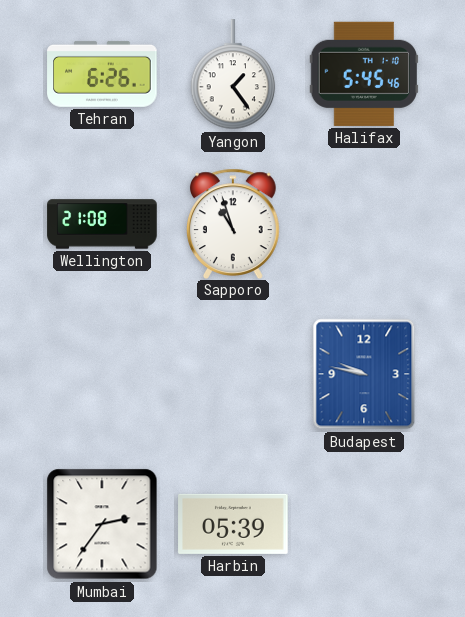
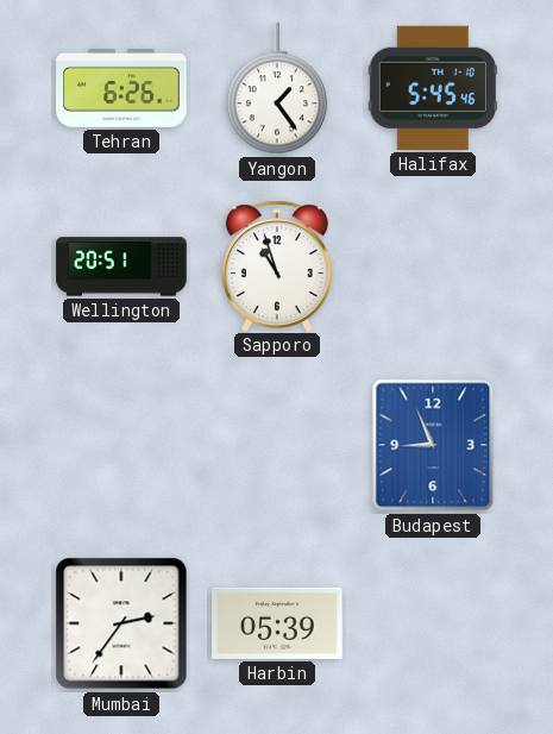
Wellington: 21:08 -> 20:51
Budapest: 9:47 -> 8:56
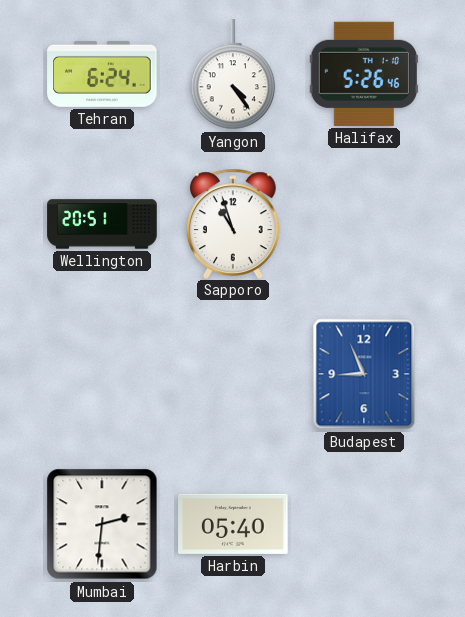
Tehran: 6:26 -> 6:24
Yangon: 1:24 -> 4:24
Halifax: 5:45 -> 5:26
Mumbai: 2:36 -> 2:31
Harbin: 05:39 -> 05:40
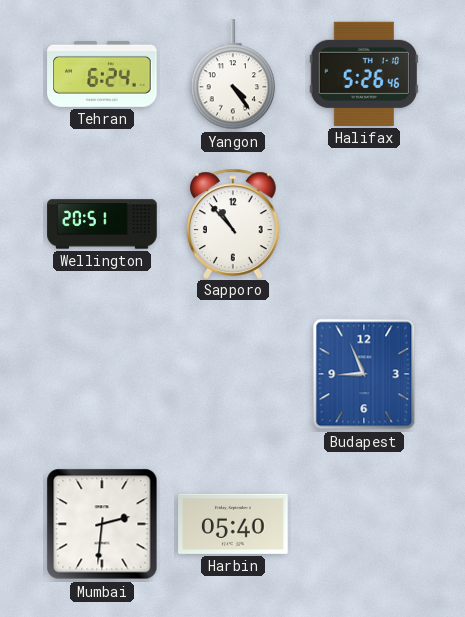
Sapporo: 10:57 -> 10:53
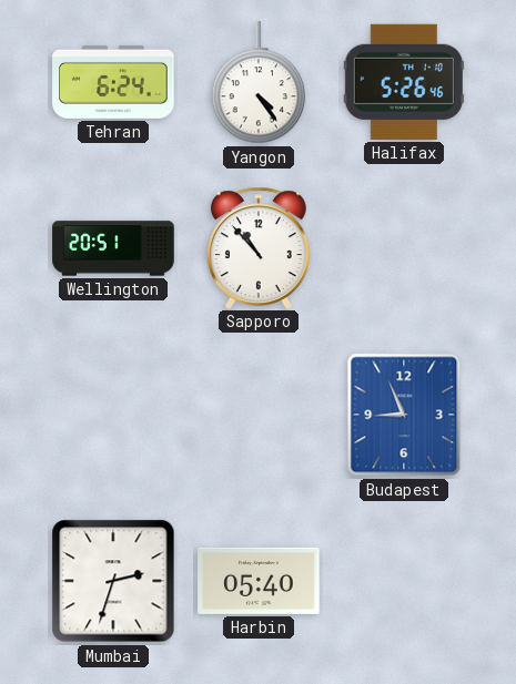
Mumbai: 2:31 -> 2:33
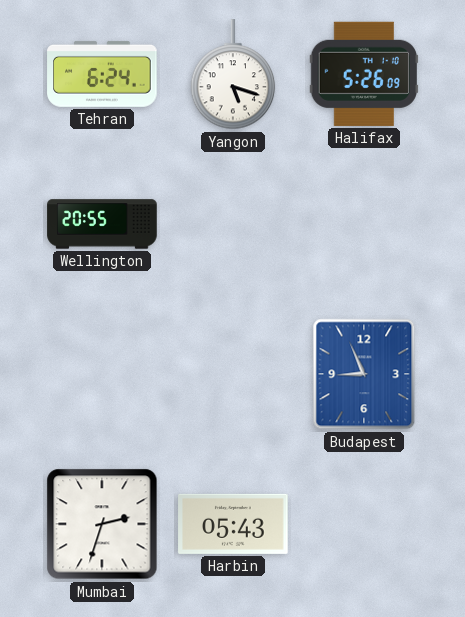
Yangon: 4:24 -> 5:18
Halifax: 5:26:46 -> 5:26:09
Wellington: 20:51 -> 20:55
Sapporo: 10:53 -> none
Harbin: 05:40 -> 05:43
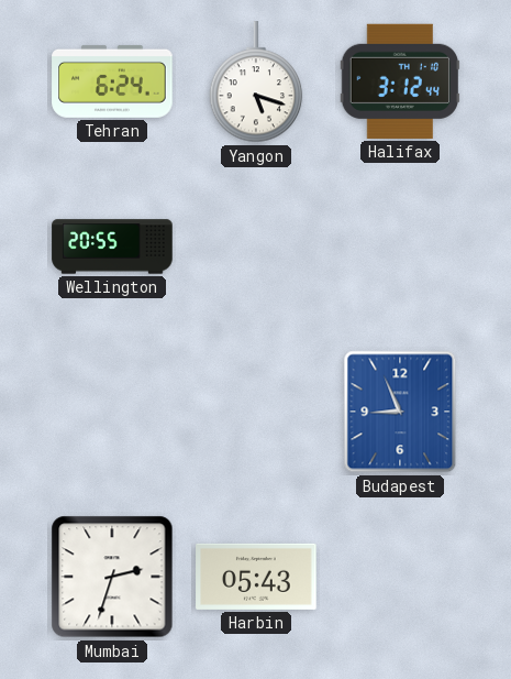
Halifax: 5:26 -> 3:12
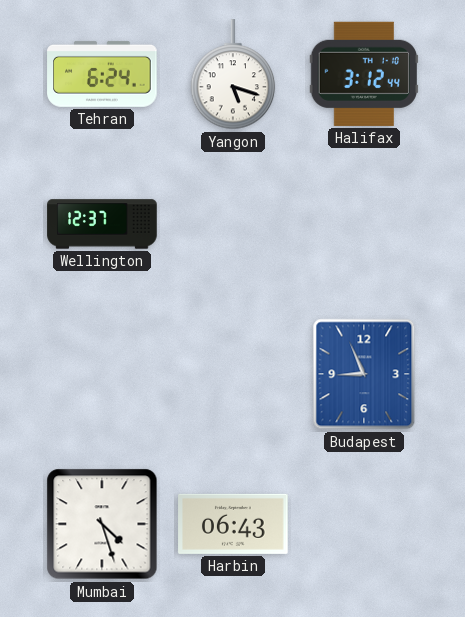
Wellington: 20:55 -> 12:37
Mumbai: 2:33 -> 4:27
Harbin: 05:43 -> 06:43
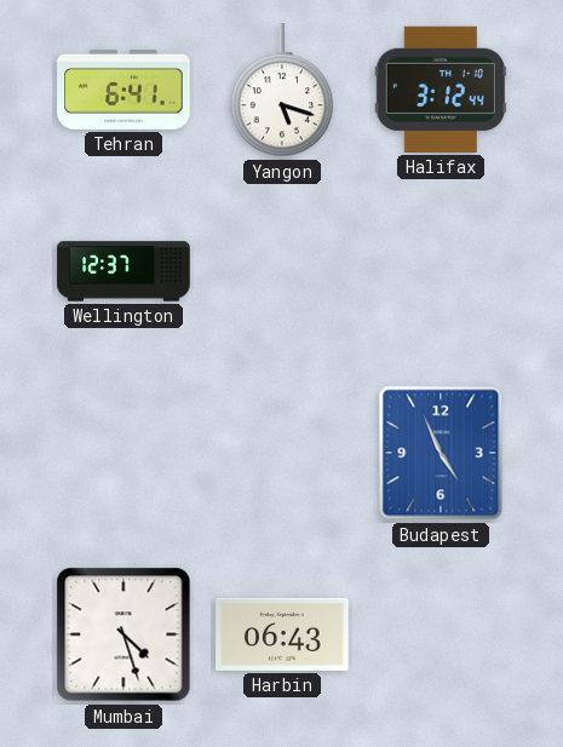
Tehran: 6:24 -> 6:41
Budapest: 8:56 -> 4:56
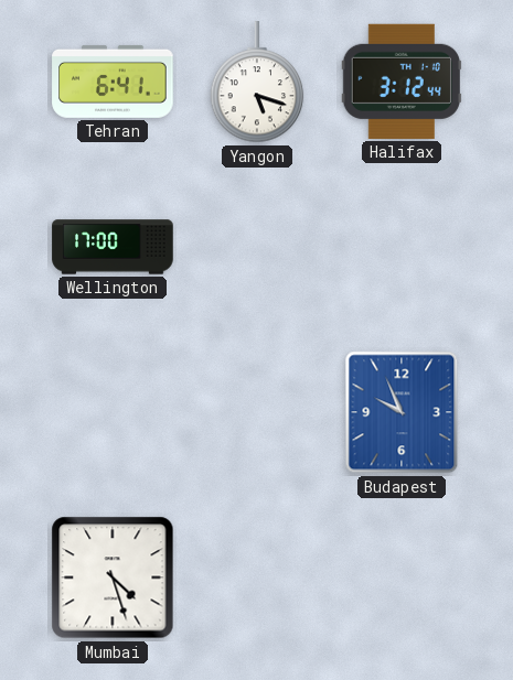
Wellington: 12:37 -> 17:00
Budapest: 4:56 -> 9:56
Harbin: 06:43 -> none
